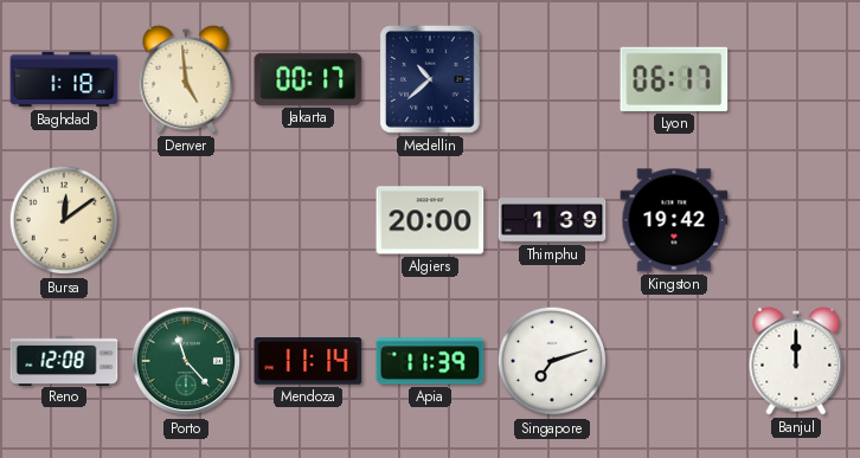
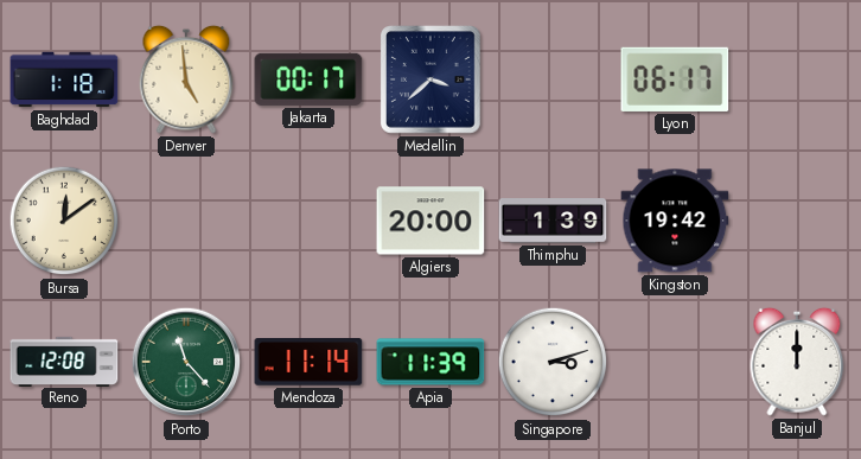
Medellin: 10:38 -> 3:38
Singapore: 7:12 -> 3:12
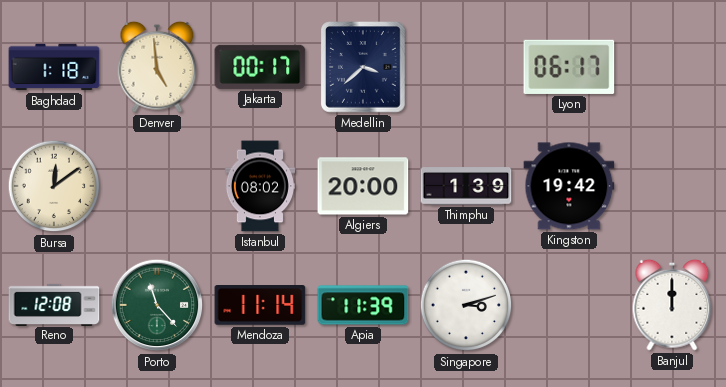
Istanbul: none -> 08:02
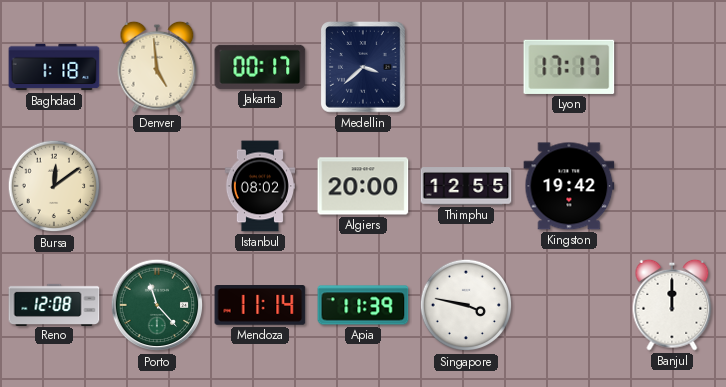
Lyon: 06:17 -> 17:17
Thimphu: 1:39 -> 12:55
Singapore: 3:12 -> 3:47
